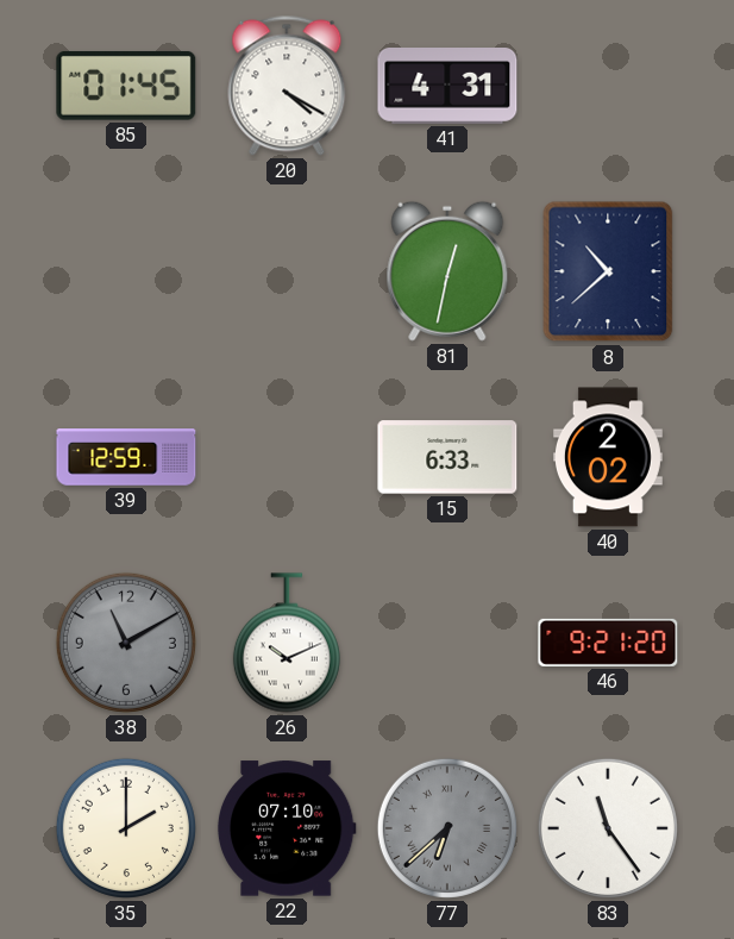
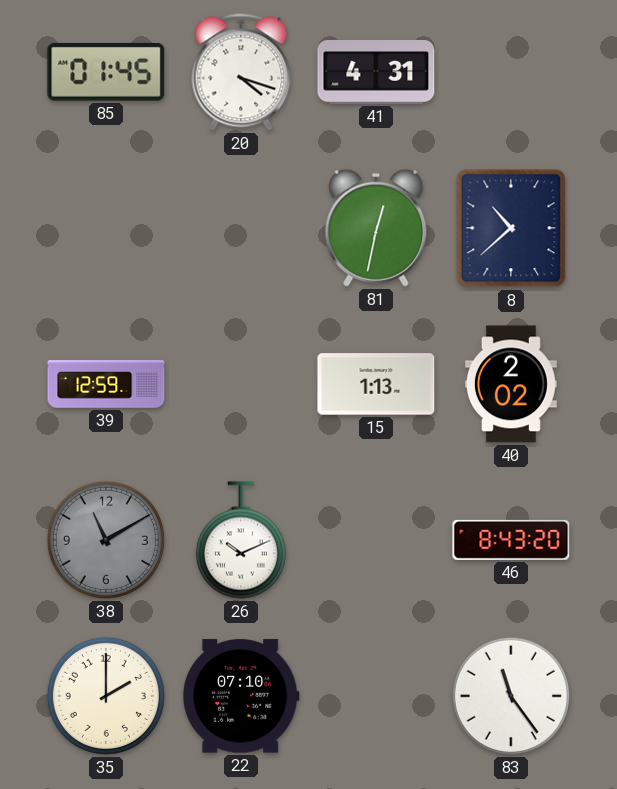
20: 4:20 -> 4:18
15: 6:33 -> 1:13
46: 9:21 -> 8:43
77: 6:38 -> none
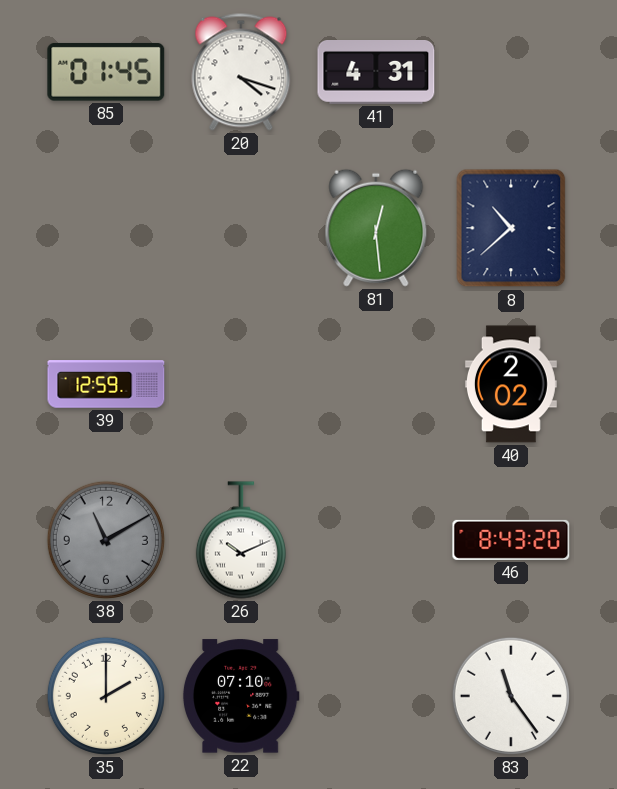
81: 12:32 -> 12:29
15: 1:13 -> none
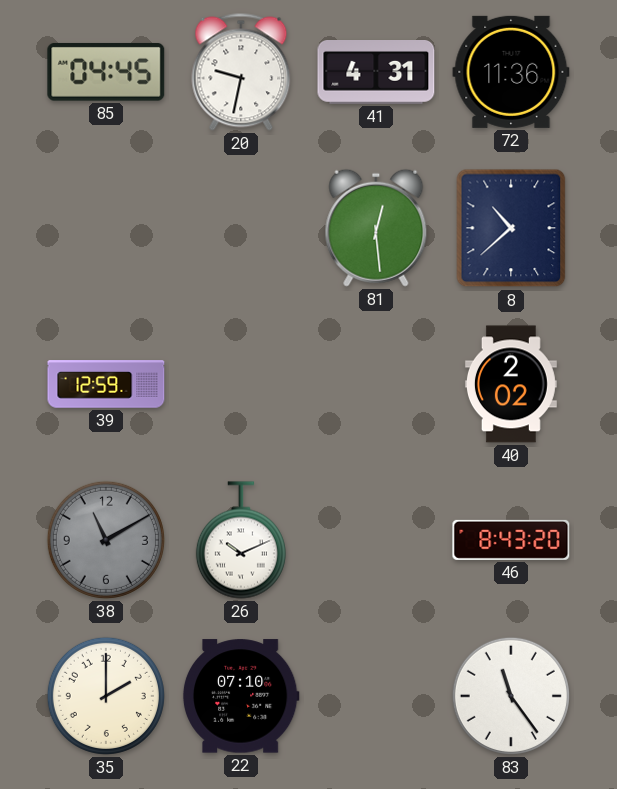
85: 01:45 -> 04:45
20: 4:18 -> 9:32
72: none -> 11:36
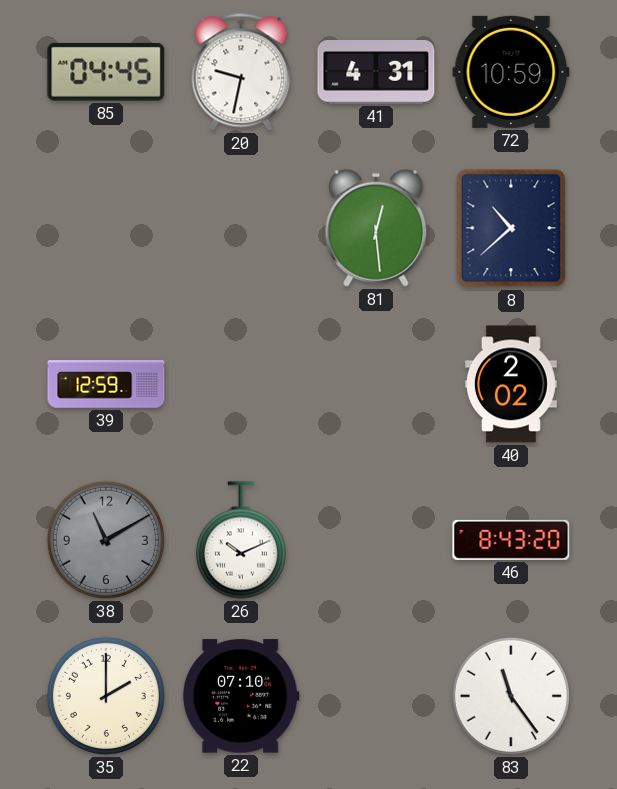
72: 11:36 -> 10:59
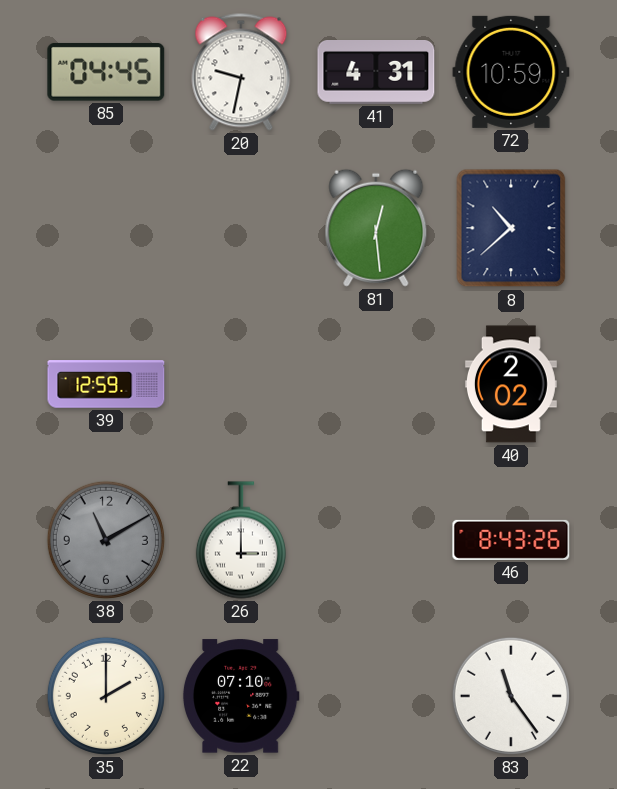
26: 10:11 -> 3:00
46: 8:43:20 -> 8:43:26
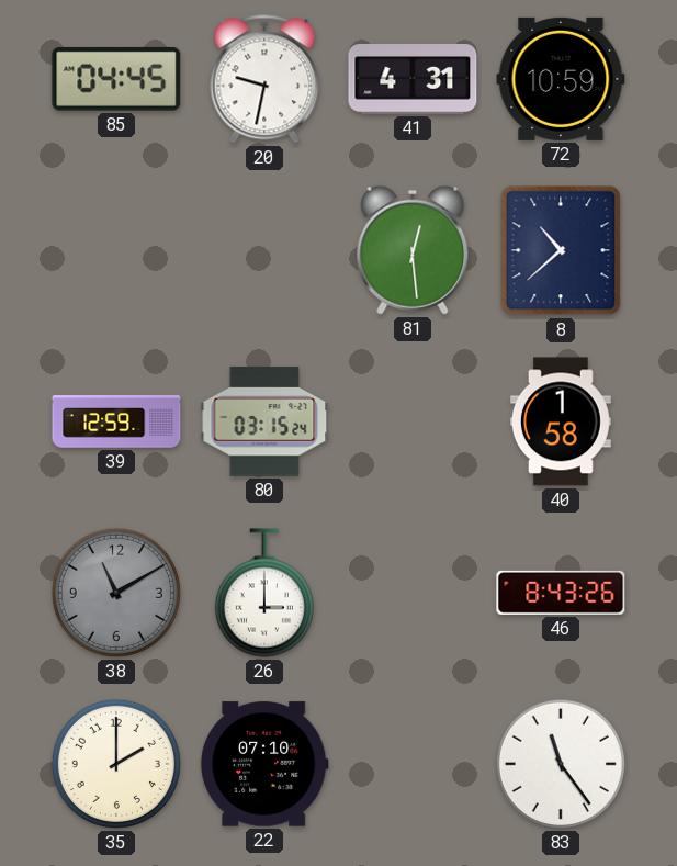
80: none -> 03:15
40: 2:02 -> 1:58
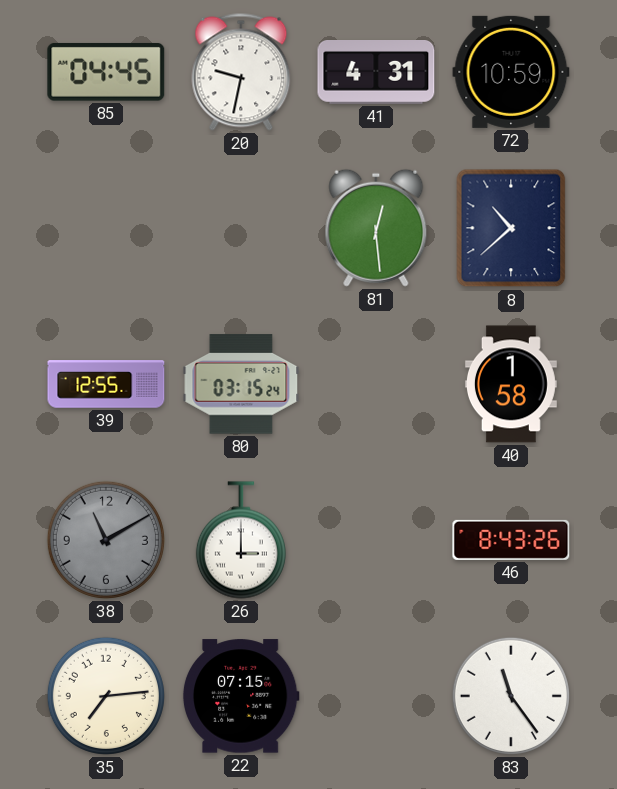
39: 12:59 -> 12:55
35: 2:00 -> 7:14
22: 07:10 -> 07:15
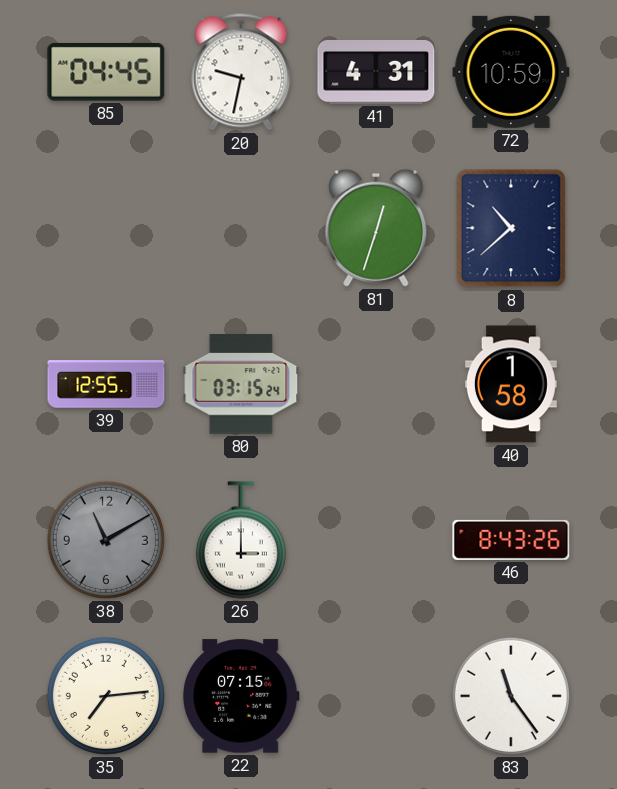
81: 12:29 -> 12:33
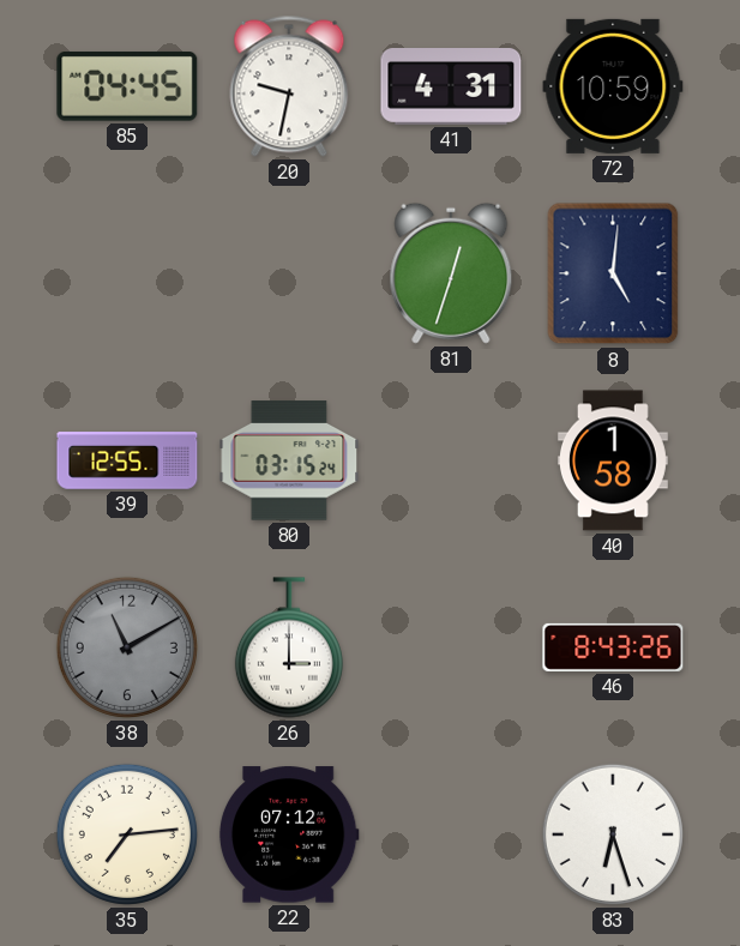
8: 10:38 -> 5:01
22: 07:15 -> 07:12
83: 11:24 -> 6:27
